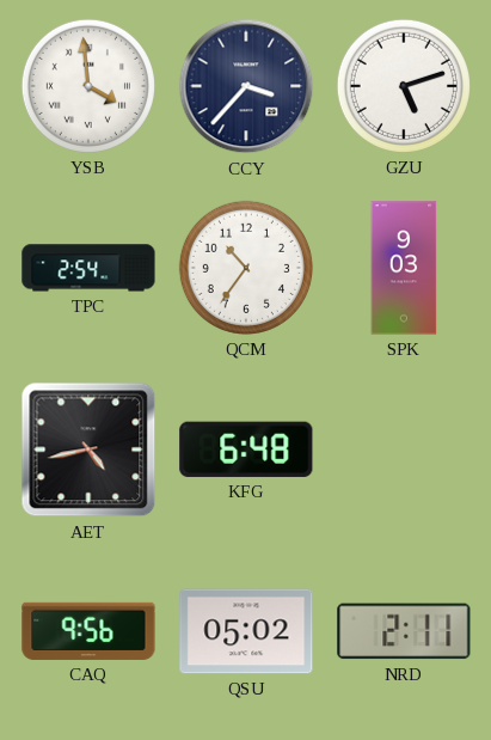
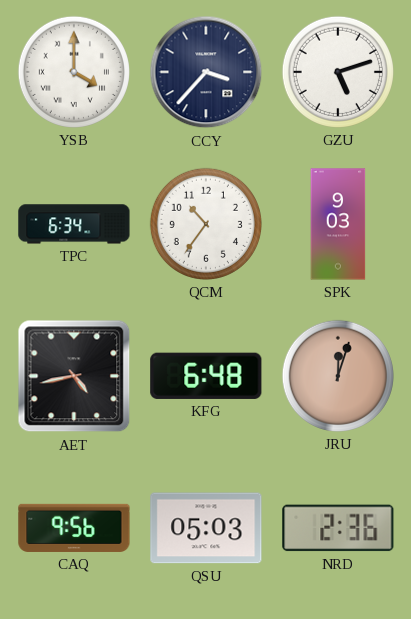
YSB: 3:59 -> 4:00
TPC: 2:54 -> 6:34
JRU: none -> 12:03
QSU: 05:02 -> 05:03
NRD: 2:11 -> 2:36
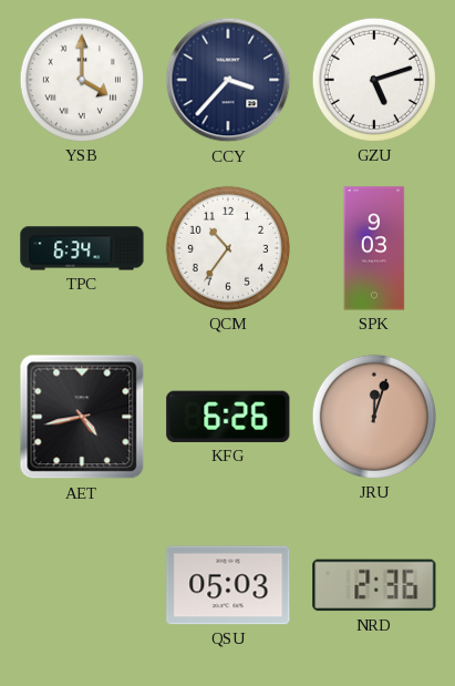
KFG: 6:48 -> 6:26
CAQ: 9:56 -> none
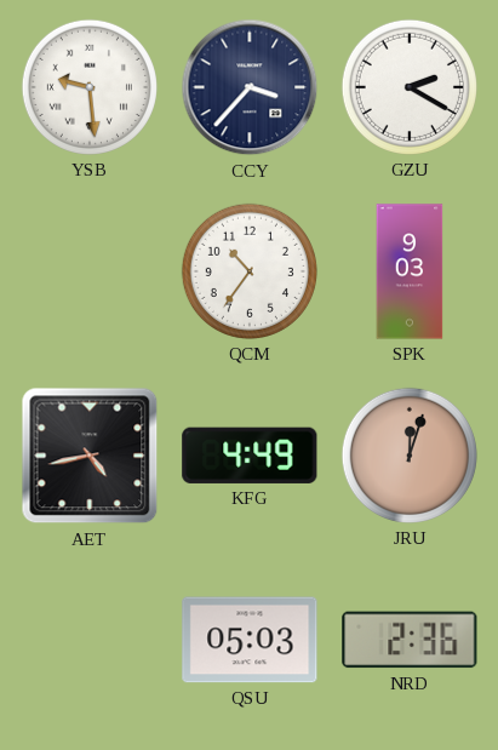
YSB: 4:00 -> 9:29
GZU: 5:12 -> 2:20
TPC: 6:34 -> none
KFG: 6:26 -> 4:49
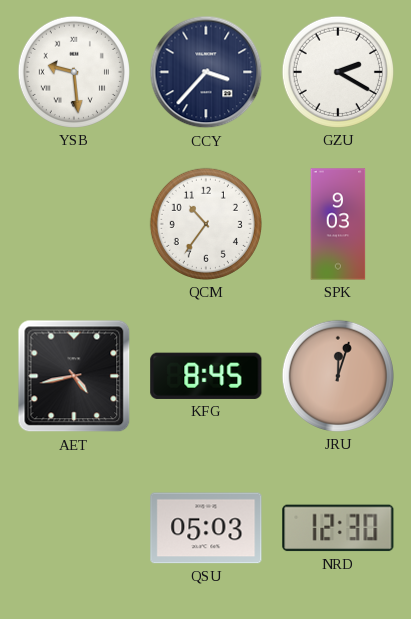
KFG: 4:49 -> 8:45
NRD: 2:36 -> 12:30
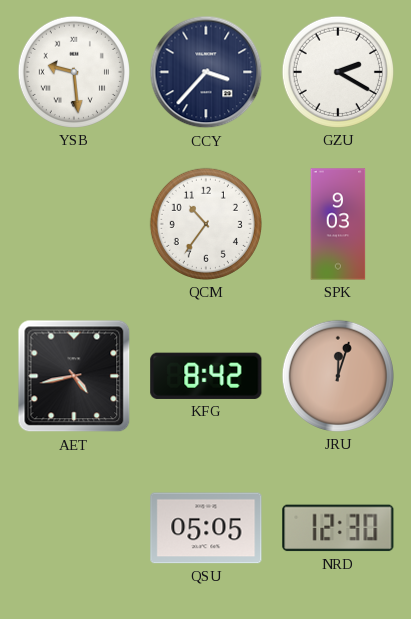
KFG: 8:45 -> 8:42
QSU: 05:03 -> 05:05
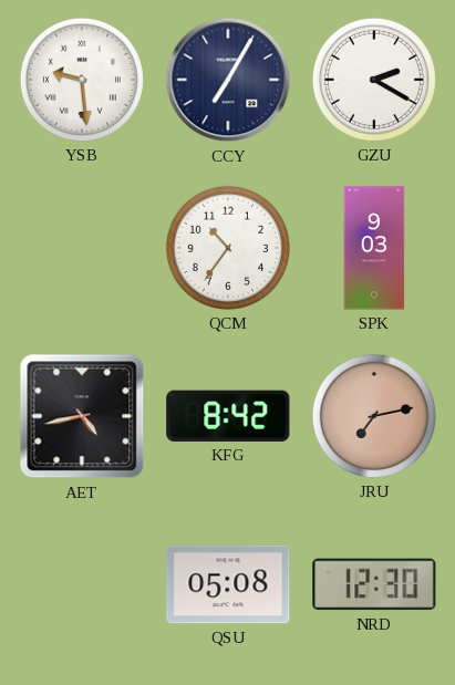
CCY: 3:37 -> 7:05
JRU: 12:03 -> 7:13
QSU: 05:05 -> 05:08
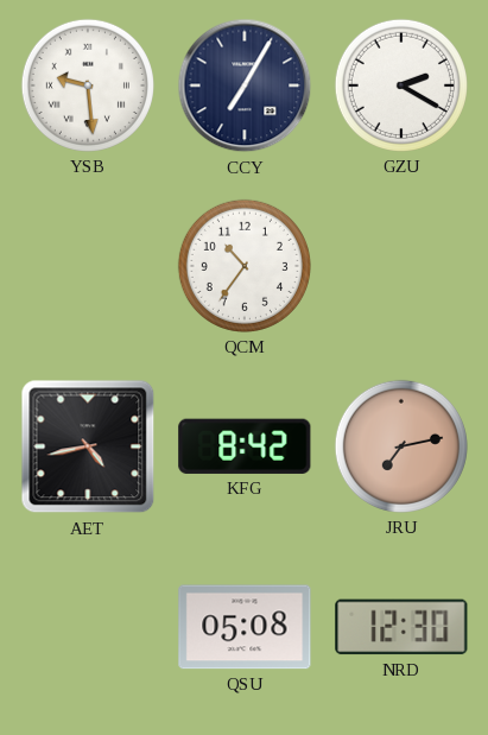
SPK: 9:03 -> none
